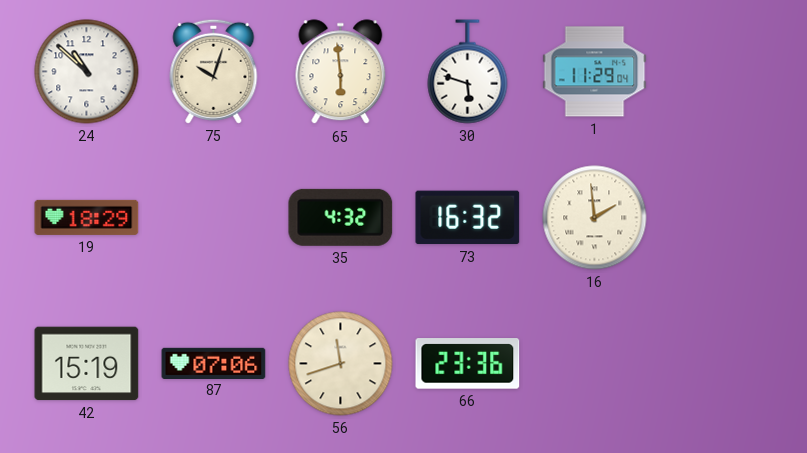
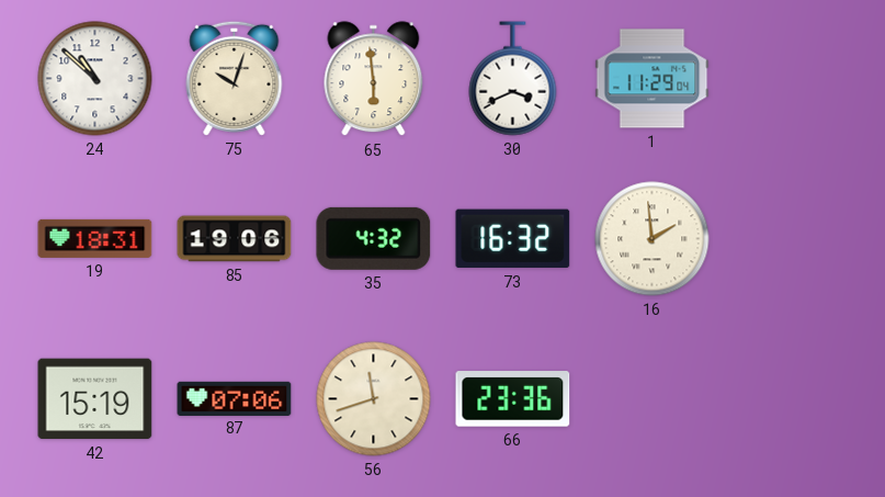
30: 5:48 -> 3:41
19: 18:29 -> 18:31
85: none -> 19:06
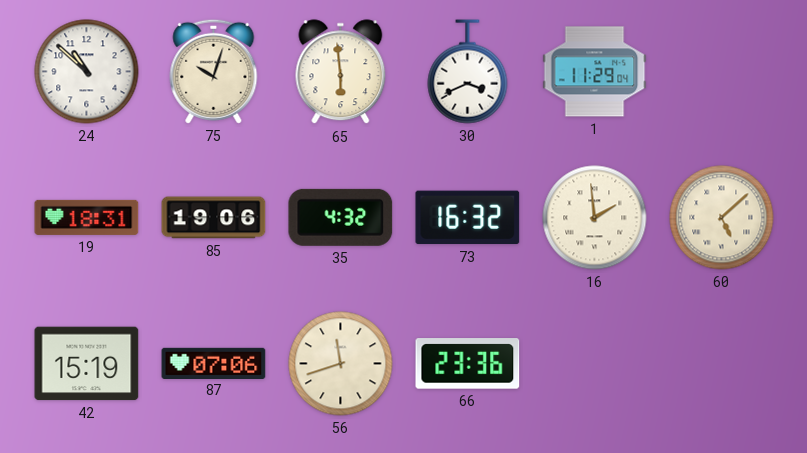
60: none -> 5:08
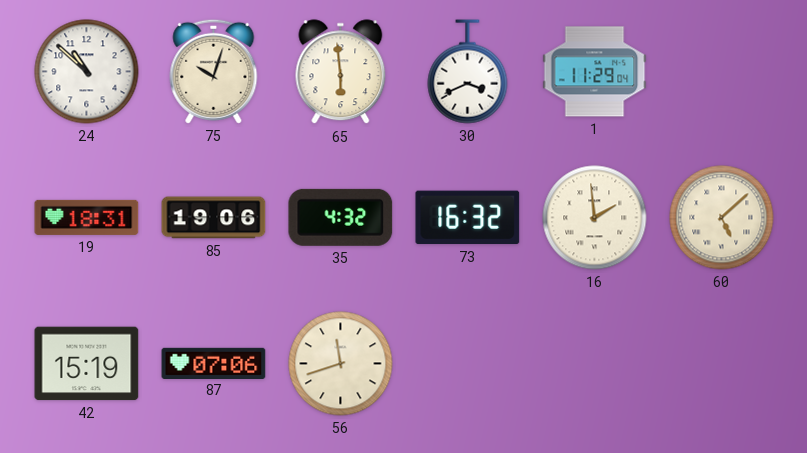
66: 23:36 -> none
